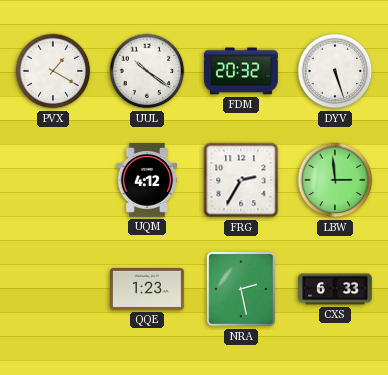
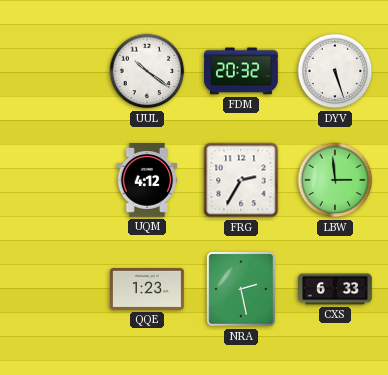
PVX: 1:20 -> none
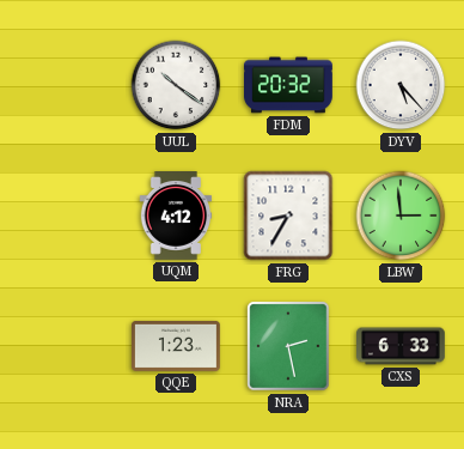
DYV: 5:27 -> 5:23
FRG: 2:35 -> 8:35
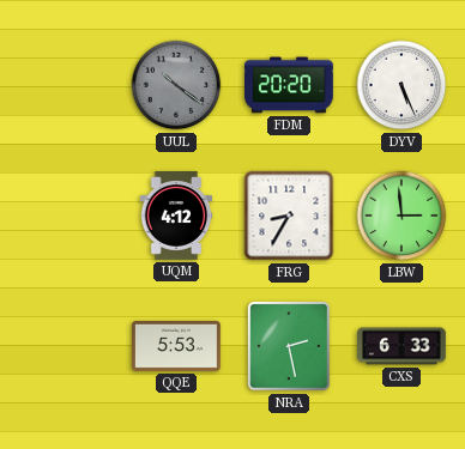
UUL dial: white -> grey
FDM: 20:32 -> 20:20
DYV: 5:23 -> 5:26
QQE: 1:23 -> 5:53
